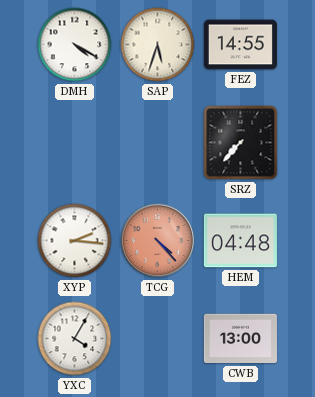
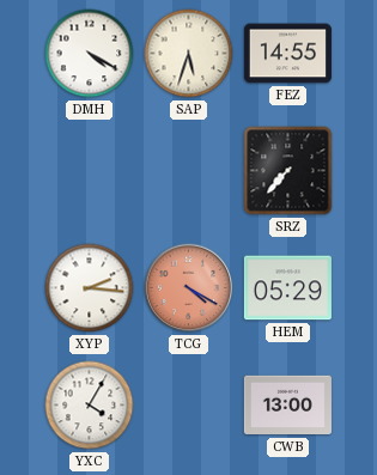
TCG: 4:23 -> 4:20
HEM: 04:48 -> 05:29
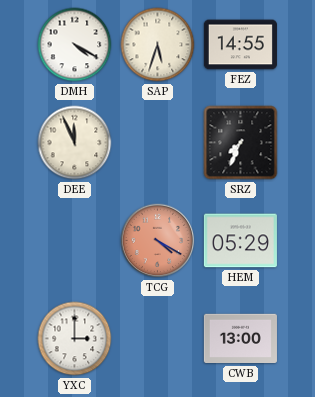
DEE: none -> 11:56
SRZ: 7:37 -> 7:34
XYP: 2:16 -> none
YXC: 4:05 -> 3:00
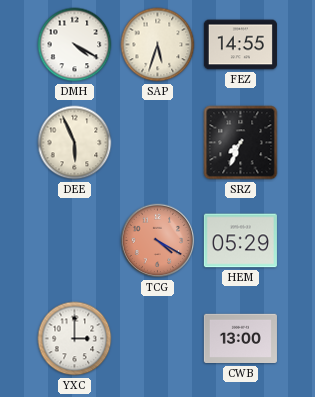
DEE: 11:56 -> 5:56
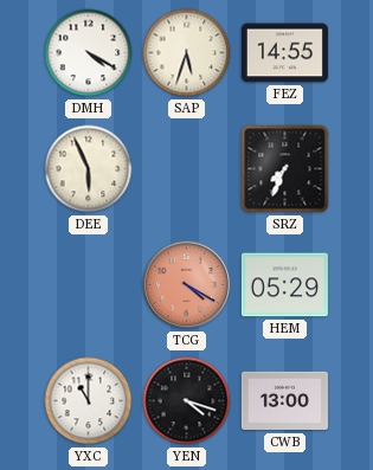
YXC: 3:00 -> 11:00
YEN: none -> 4:18
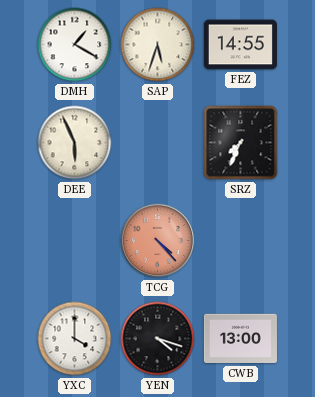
DMH: 4:20 -> 1:20
TCG: 4:20 -> 4:23
HEM: 05:29 -> none
YXC: 11:00 -> 4:00
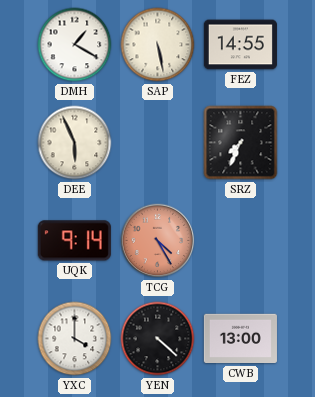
SAP: 5:33 -> 5:28
UQK: none -> 9:14
TCG: 4:23 -> 4:25
YEN: 4:18 -> 4:22
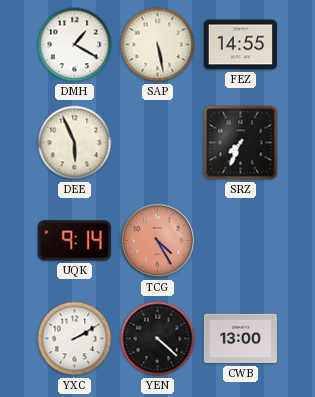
YXC: 4:00 -> 2:10
